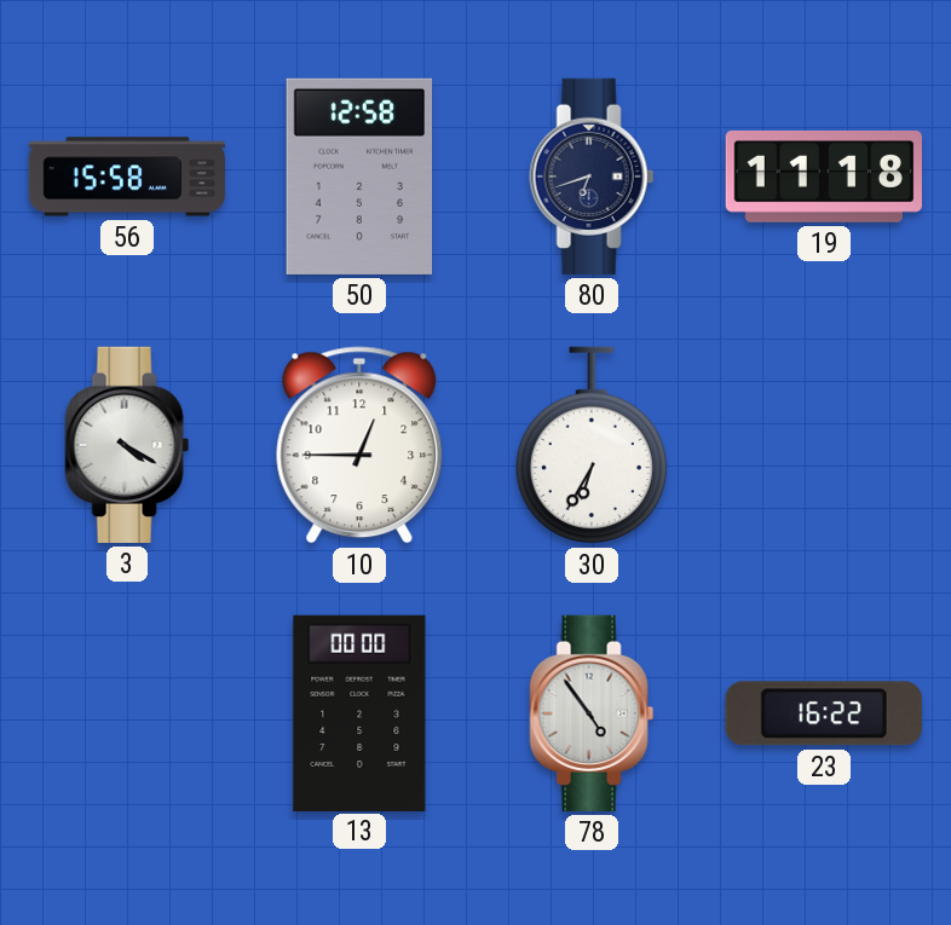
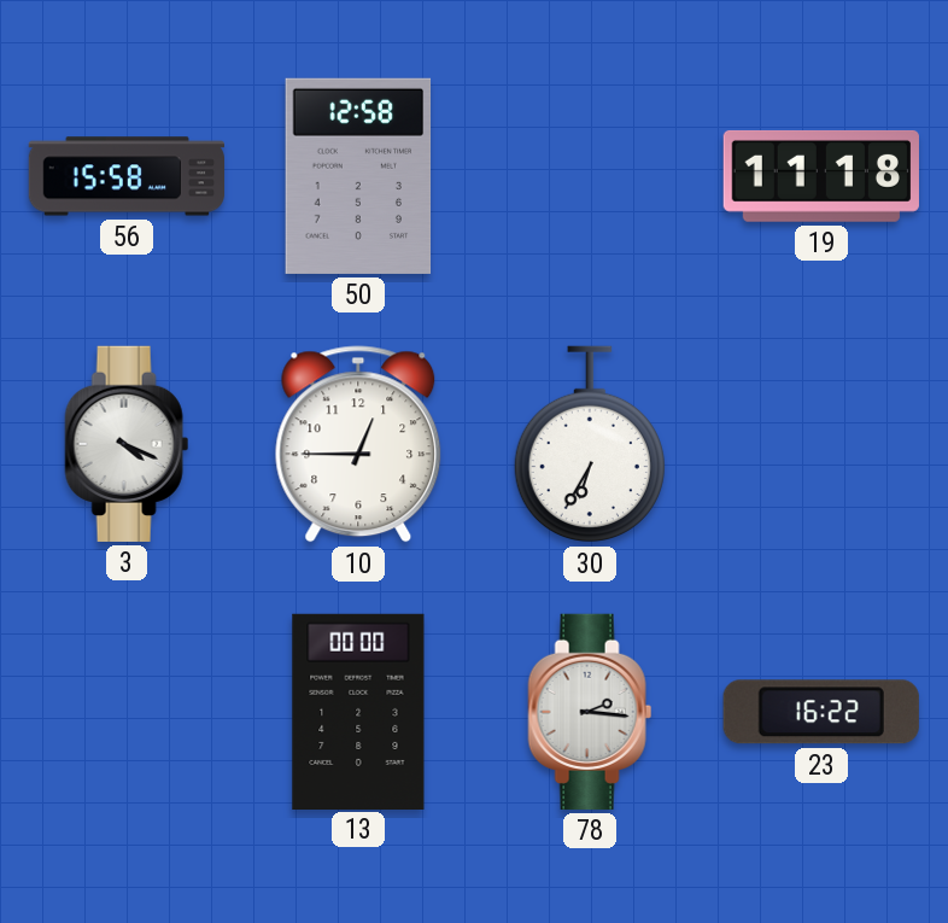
80: 6:42 -> none
3: 4:20 -> 4:19
78: 4:54 -> 2:16
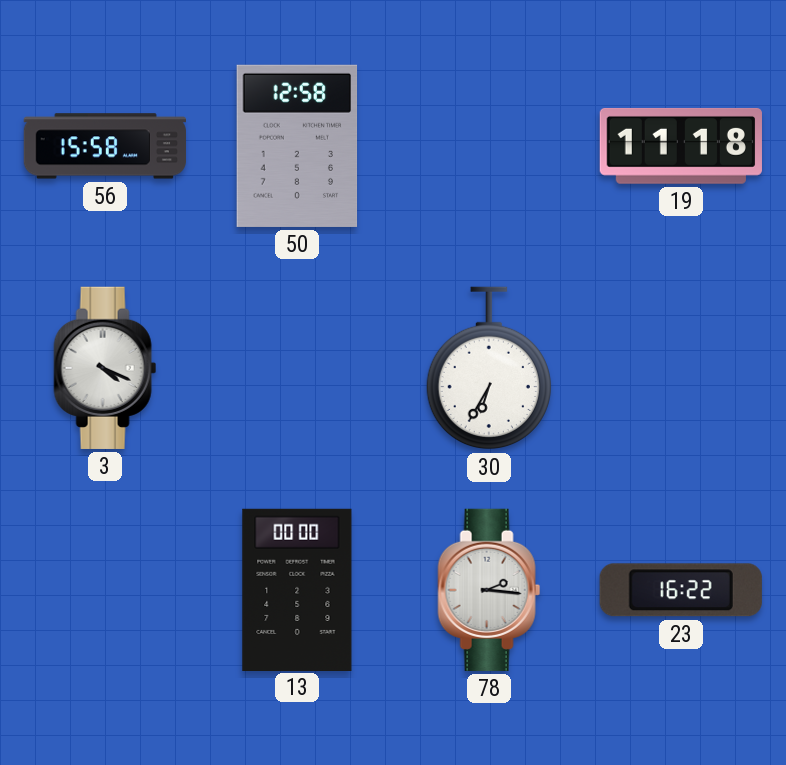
10: 12:45 -> none
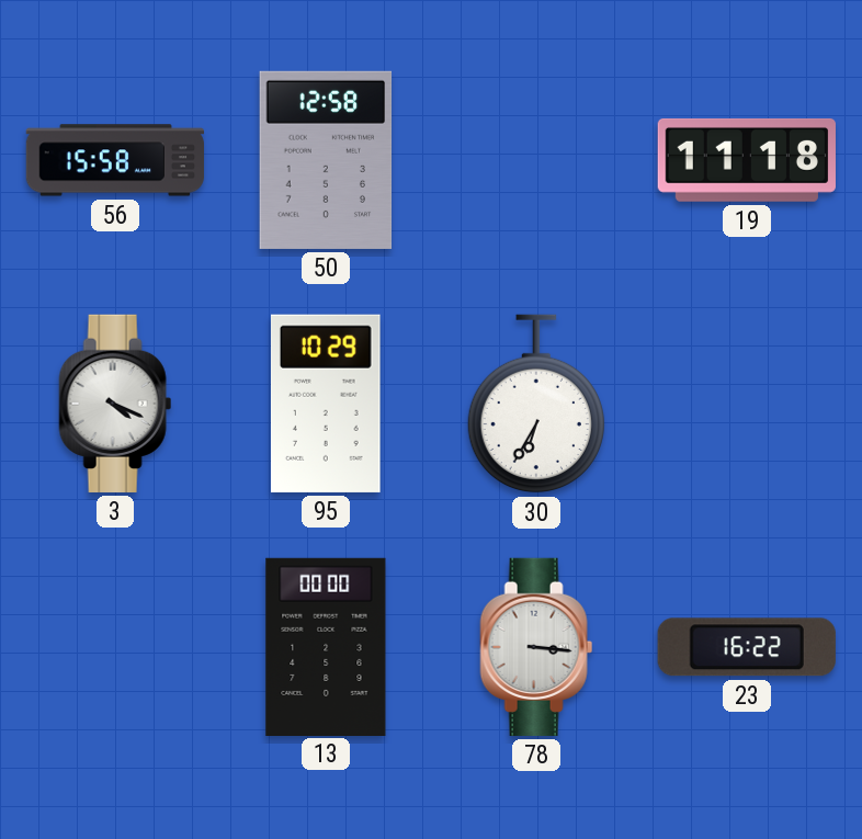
95: none -> 10:29
78: 2:16 -> 3:16
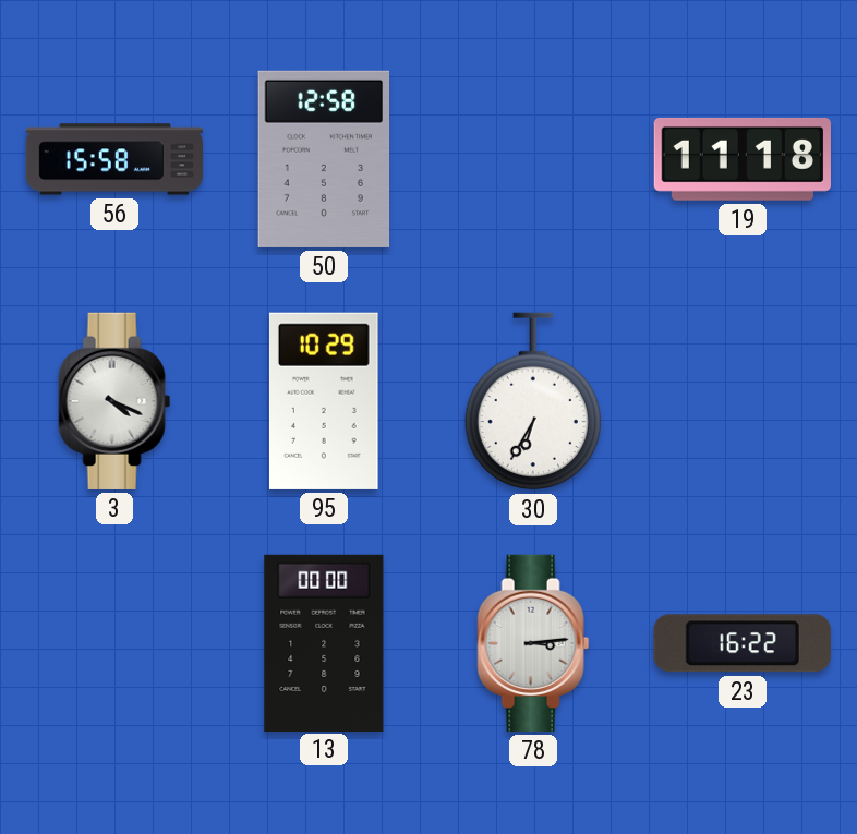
78: 3:16 -> 3:14
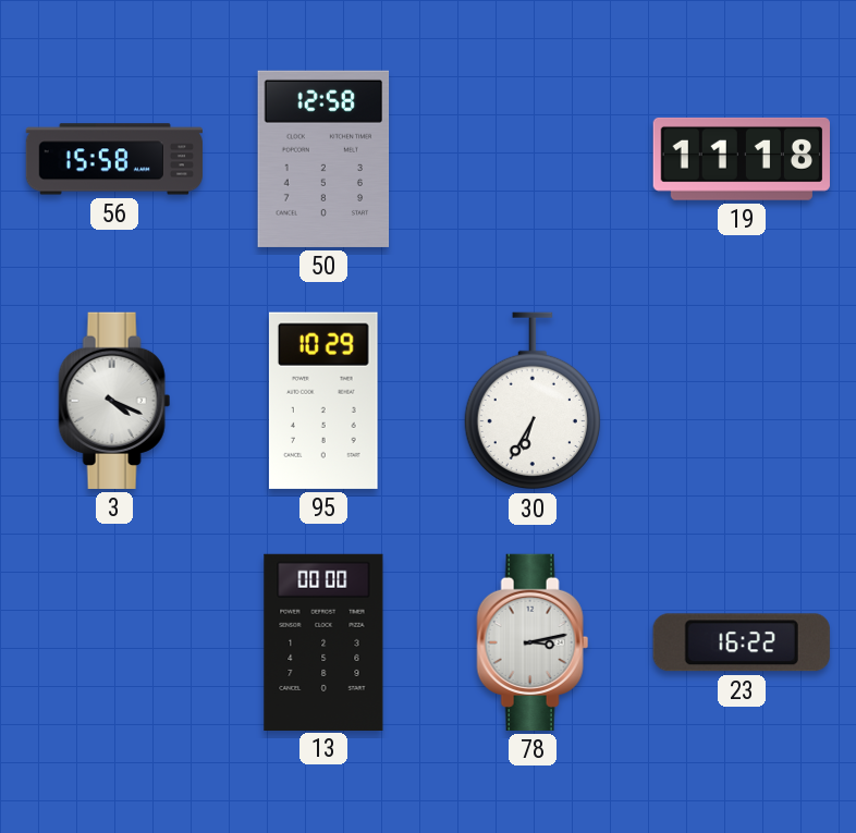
78: 3:14 -> 3:13
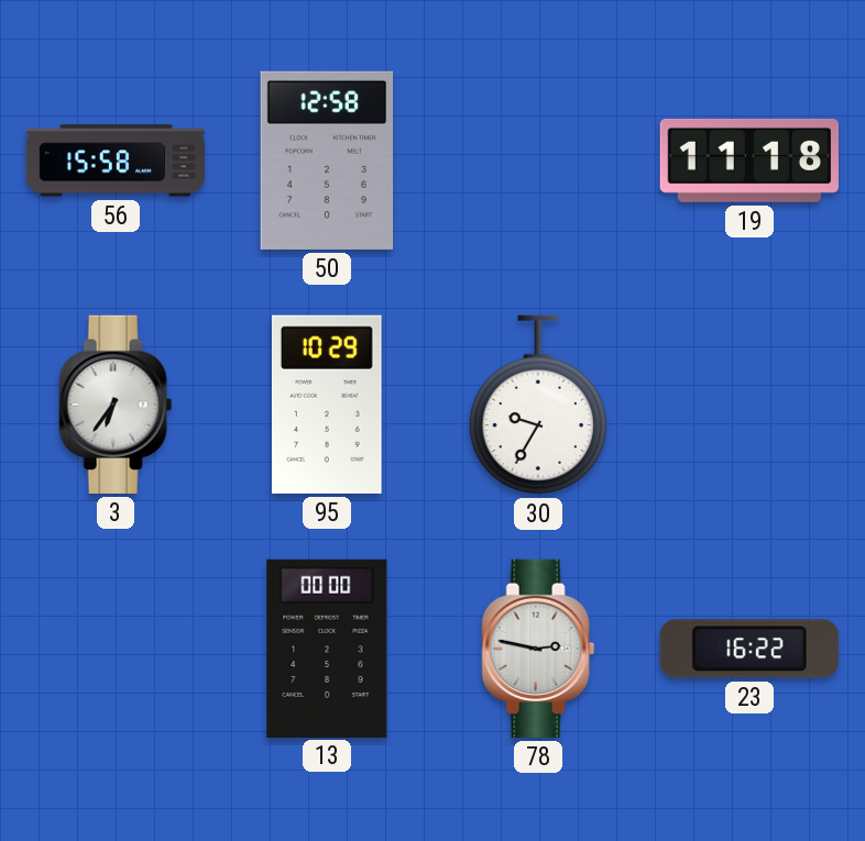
3: 4:19 -> 6:36
30: 6:35 -> 9:35
78: 3:13 -> 2:47
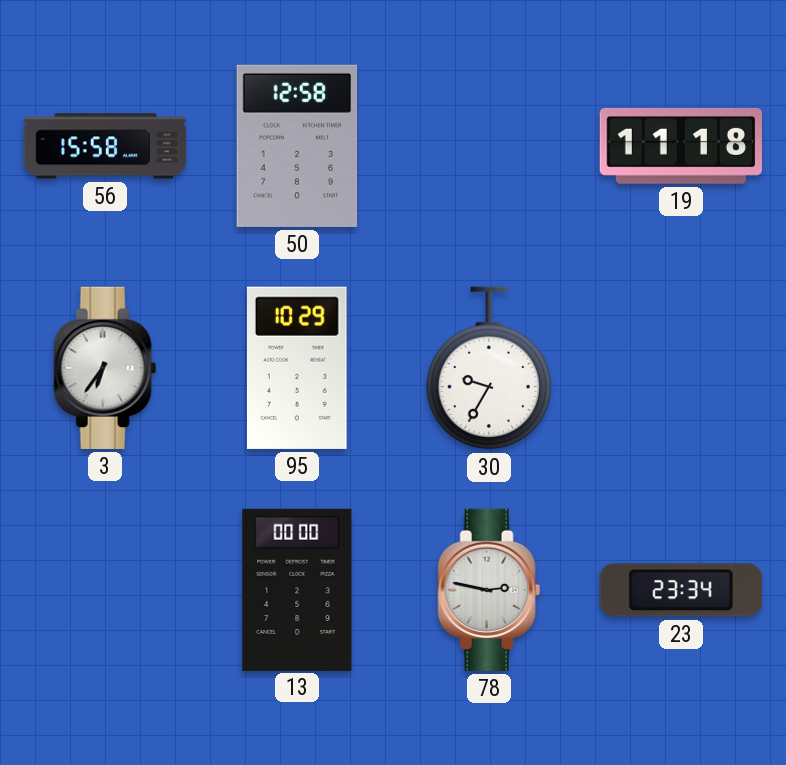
23: 16:22 -> 23:34
